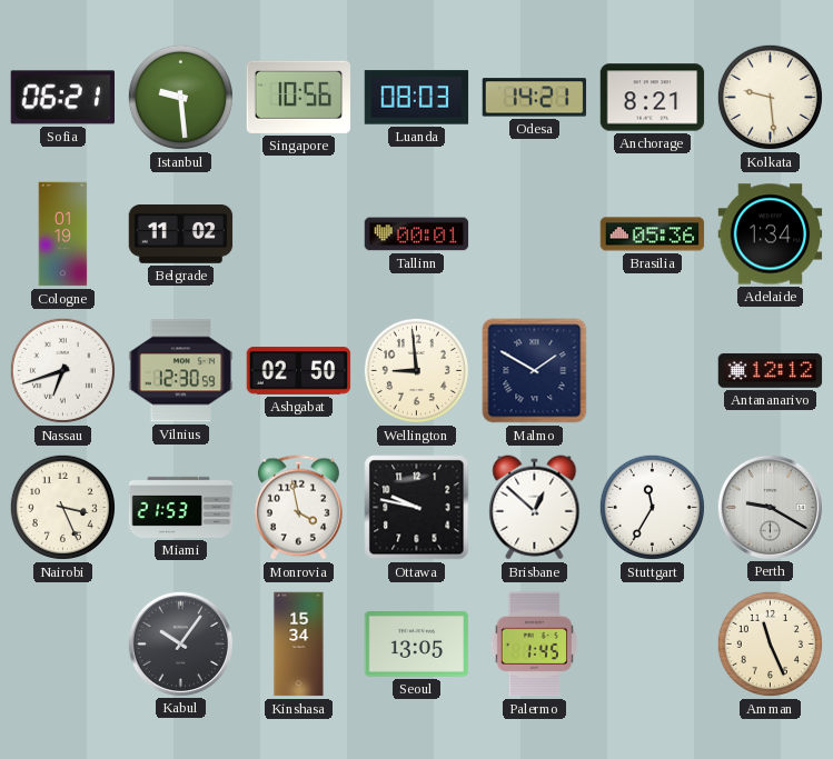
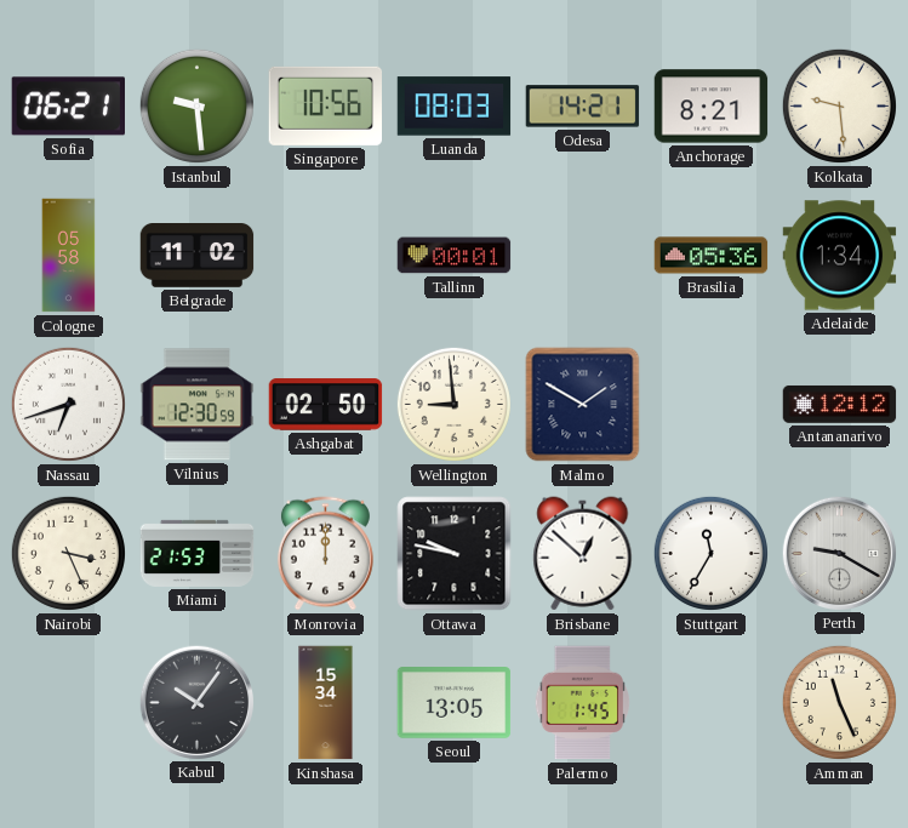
Cologne: 01:19 -> 05:58
Monrovia: 3:58 -> 12:00
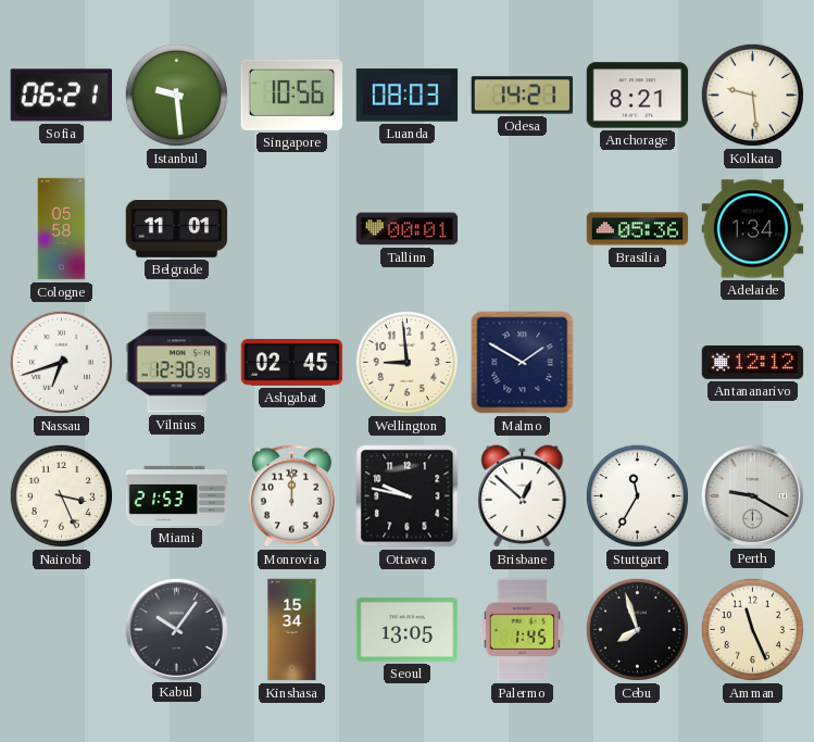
Belgrade: 11:02 -> 11:01
Ashgabat: 02:50 -> 02:45
Cebu: none -> 7:57
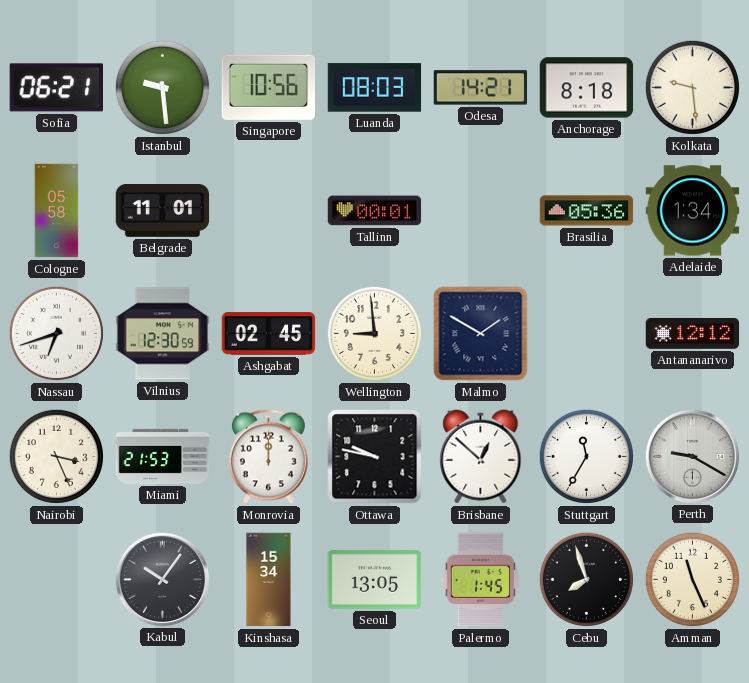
Anchorage: 8:21 -> 8:18
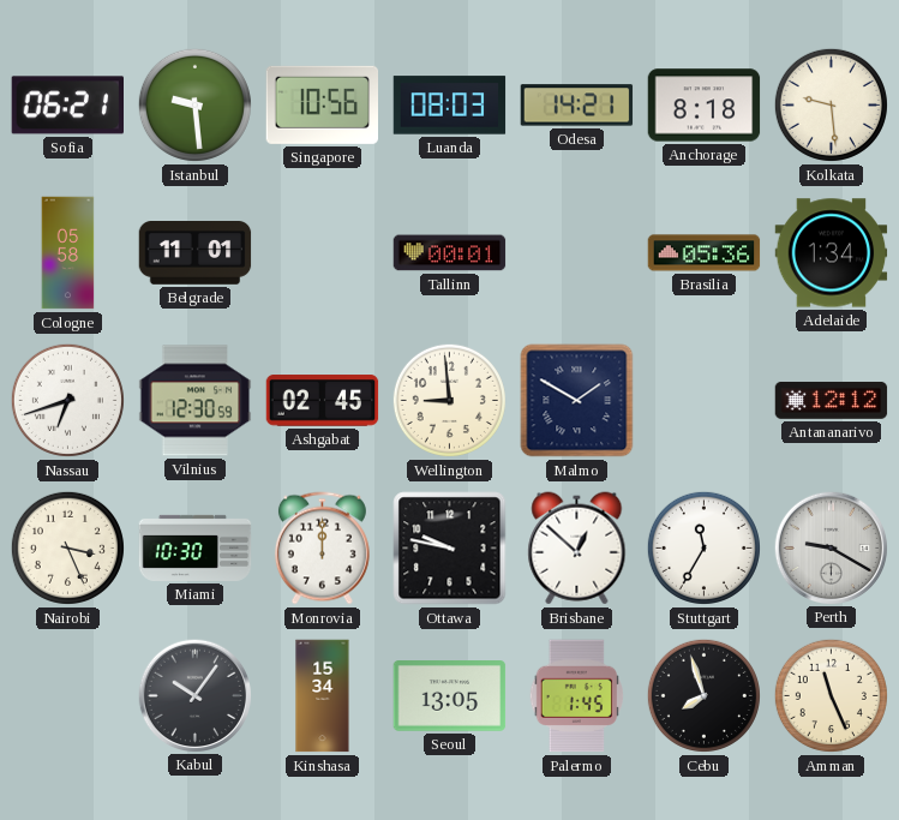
Miami: 21:53 -> 10:30
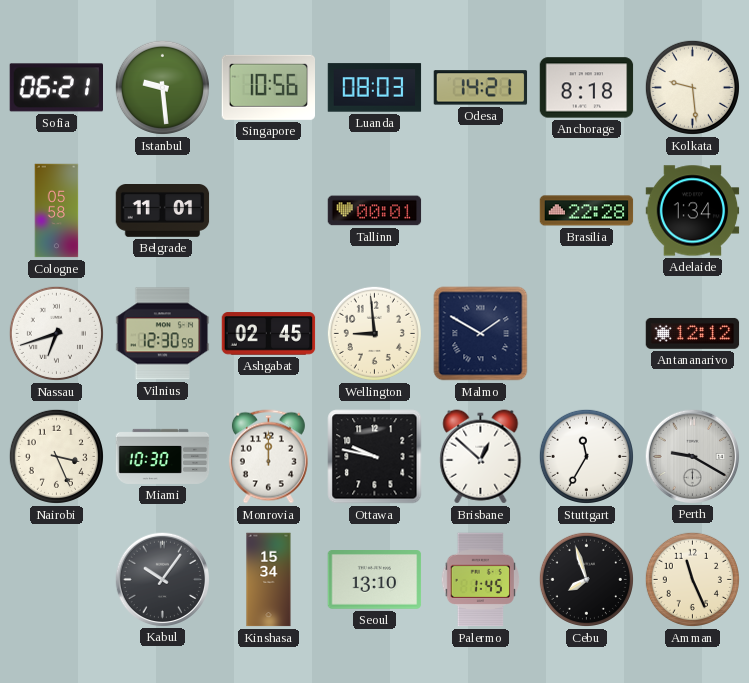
Brasilia: 05:36 -> 22:28
Seoul: 13:05 -> 13:10
